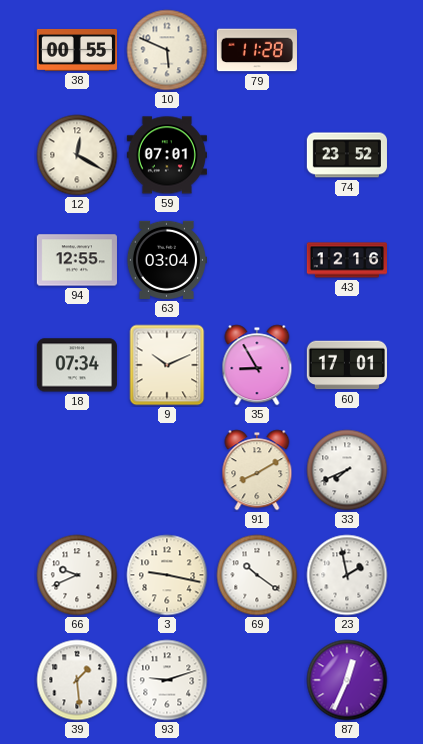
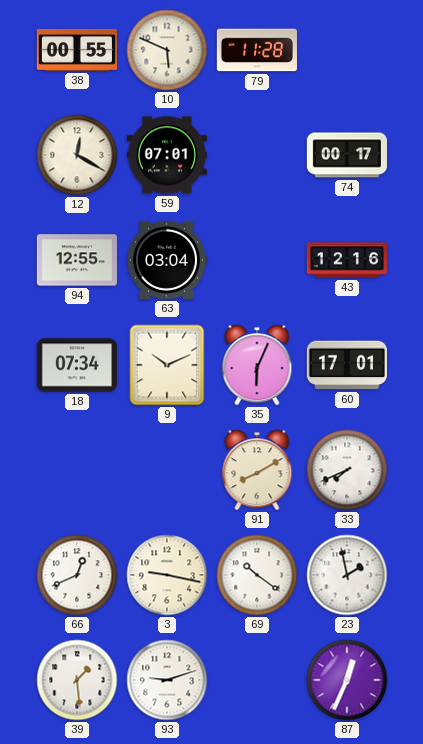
74: 23:52 -> 00:17
35: 8:55 -> 6:04
66: 9:41 -> 12:41
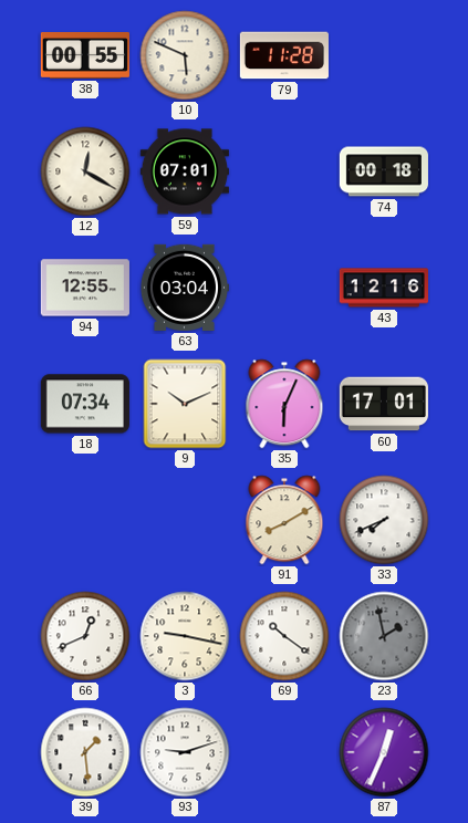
74: 00:17 -> 00:18
23 dial: white -> grey
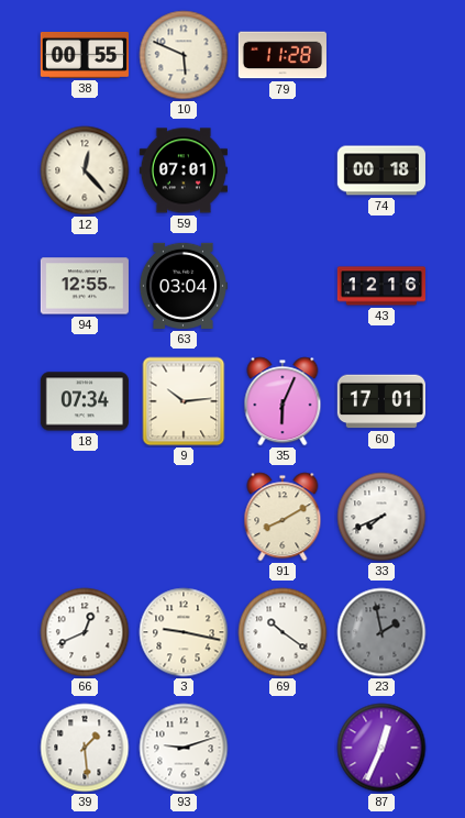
12: 12:20 -> 12:23
9: 10:11 -> 10:14
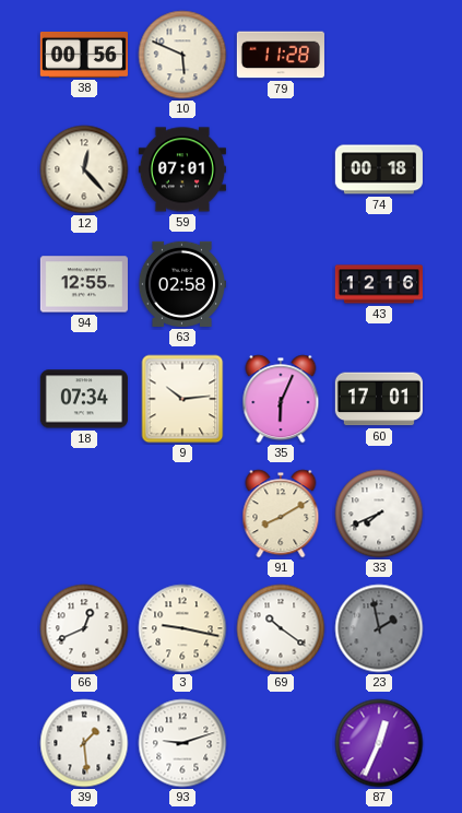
38: 00:55 -> 00:56
63: 03:04 -> 02:58
